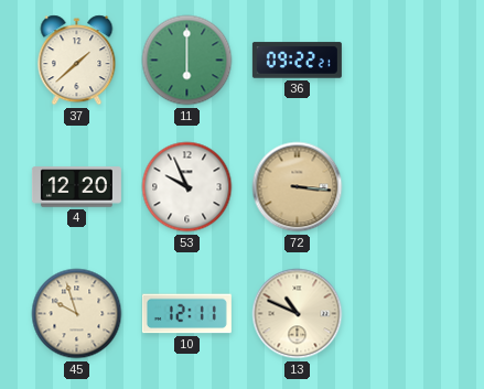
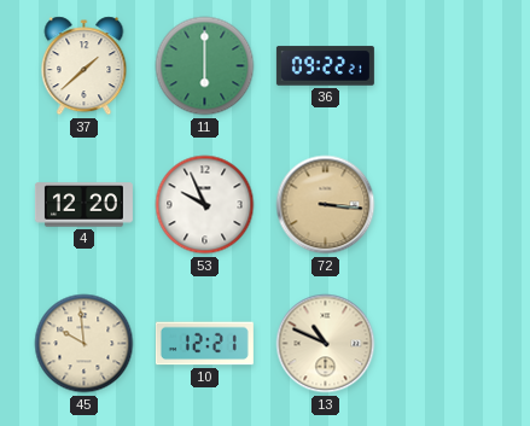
45: 9:57 -> 9:59
10: 12:11 -> 12:21
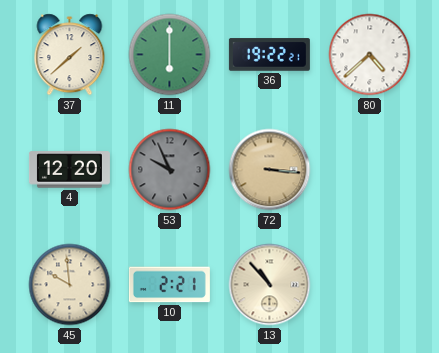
36: 09:22 -> 19:22
80: none -> 4:38
53 dial: white -> grey
10: 12:21 -> 2:21
13: 10:49 -> 10:53
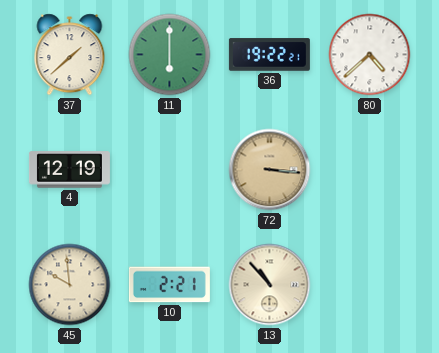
4: 12:20 -> 12:19
53: 9:56 -> none
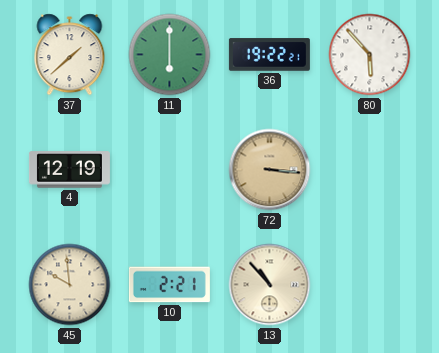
80: 4:38 -> 5:53
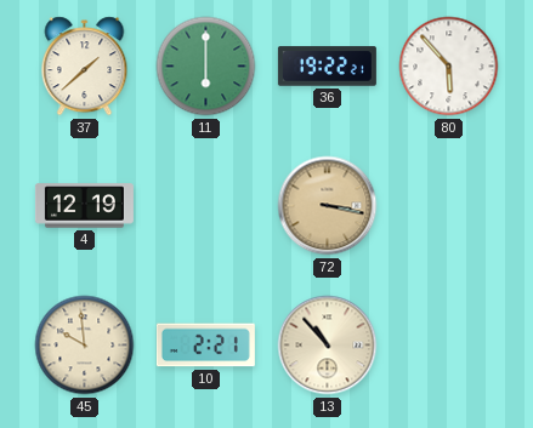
72: 3:16 -> 3:17
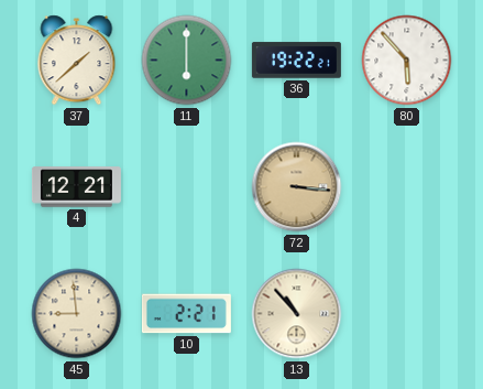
4: 12:19 -> 12:21
72: 3:17 -> 3:16
45: 9:59 -> 8:59
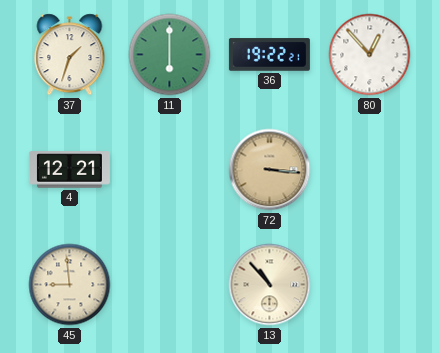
37: 1:38 -> 1:33
80: 5:53 -> 12:53
10: 2:21 -> none
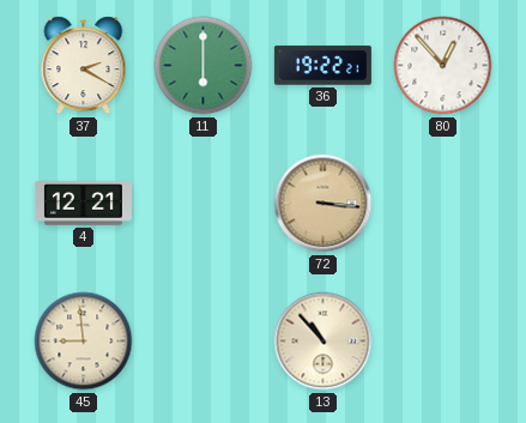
37: 1:33 -> 2:20
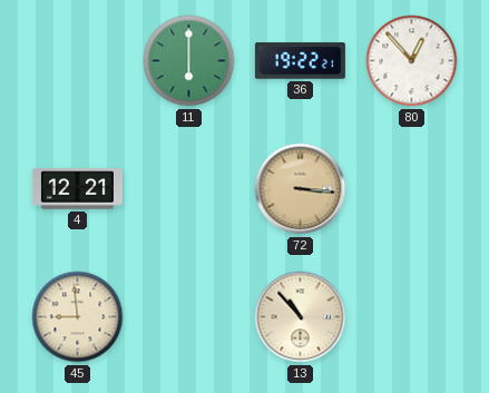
37: 2:20 -> none
